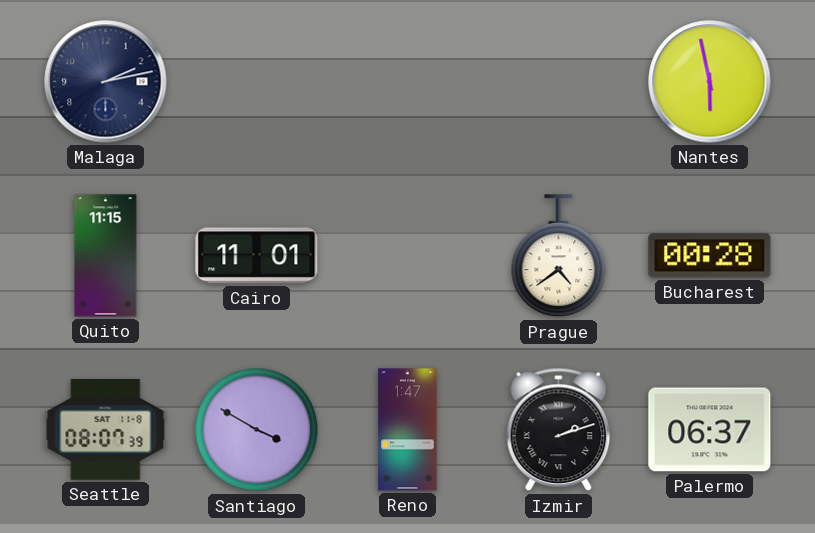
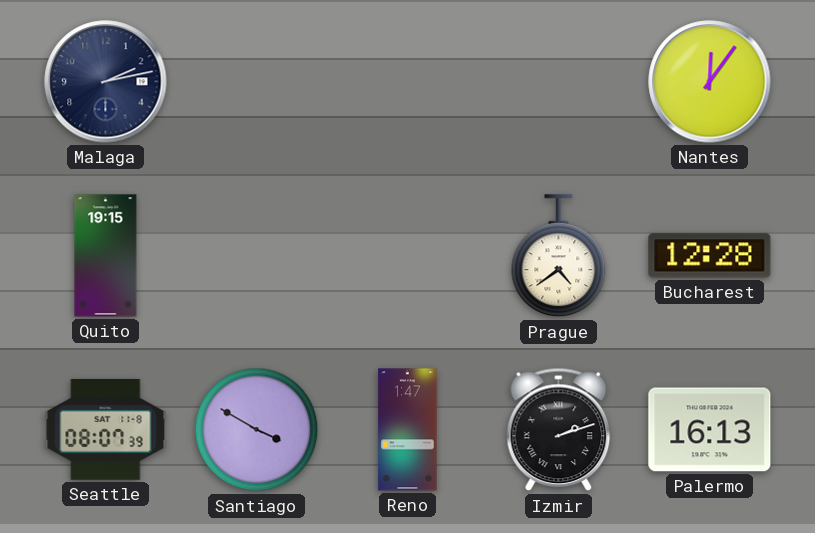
Nantes: 5:58 -> 12:06
Quito: 11:15 -> 19:15
Cairo: 11:01 -> none
Bucharest: 00:28 -> 12:28
Palermo: 06:37 -> 16:13
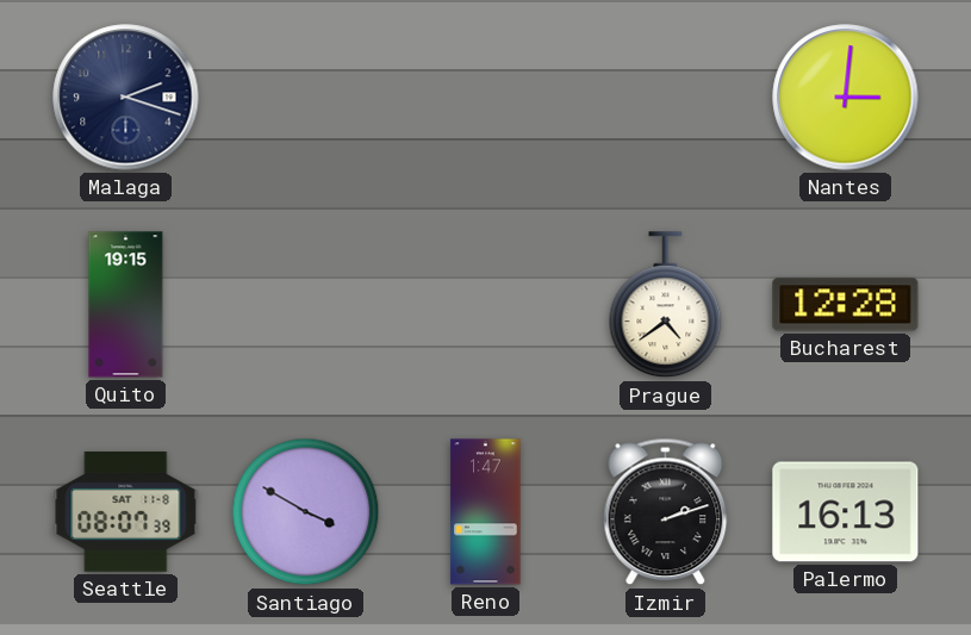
Malaga: 2:13 -> 2:18
Nantes: 12:06 -> 3:01
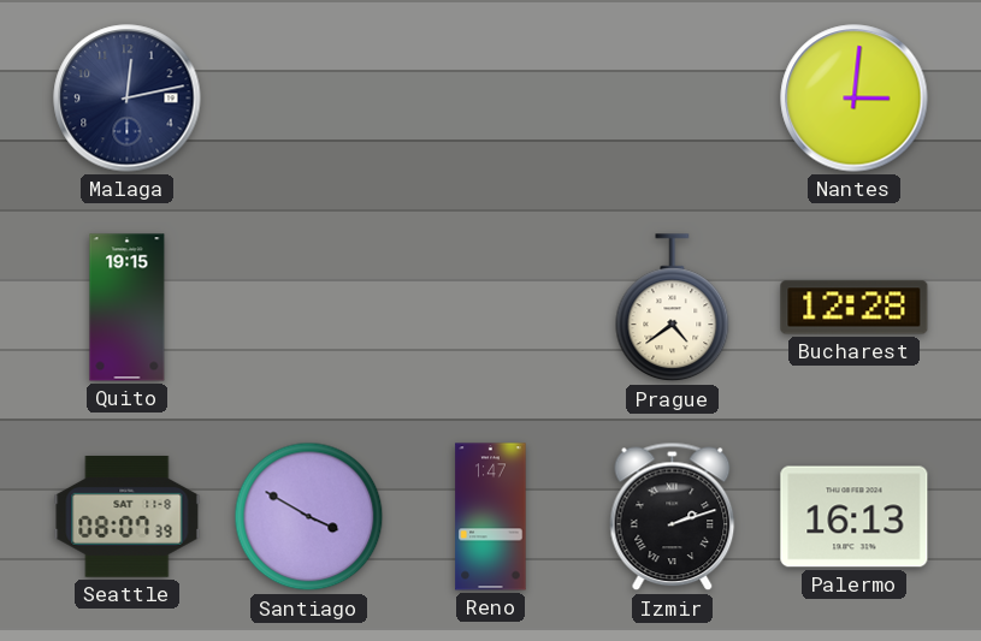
Malaga: 2:18 -> 12:13
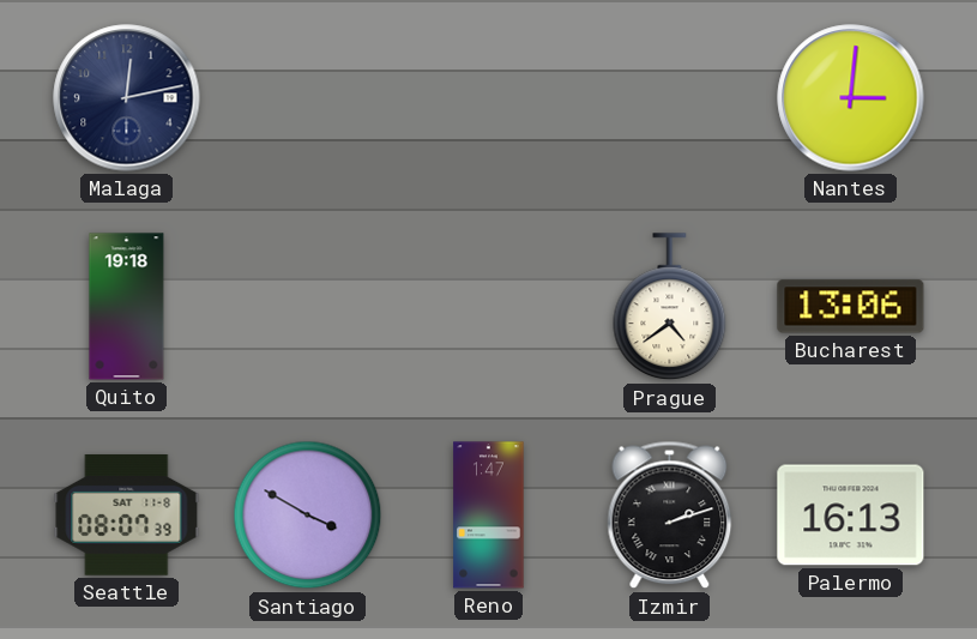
Quito: 19:15 -> 19:18
Bucharest: 12:28 -> 13:06
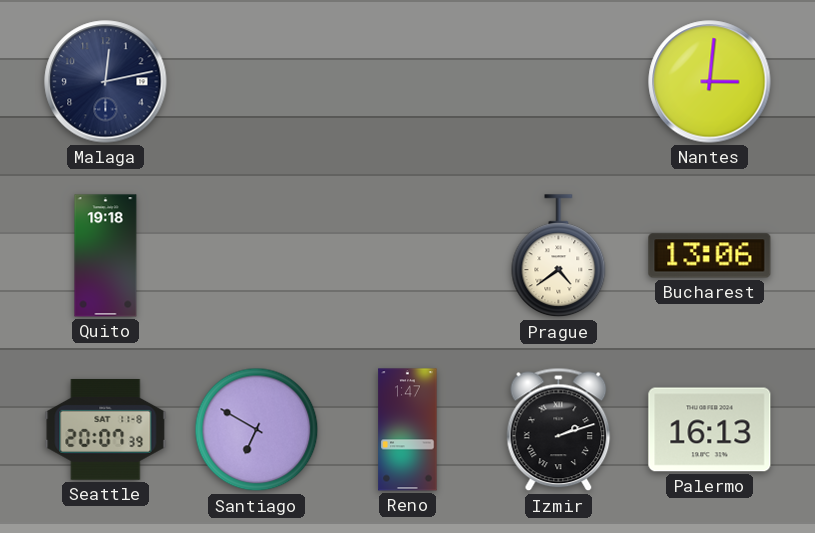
Seattle: 08:07 -> 20:07
Santiago: 3:50 -> 6:50
